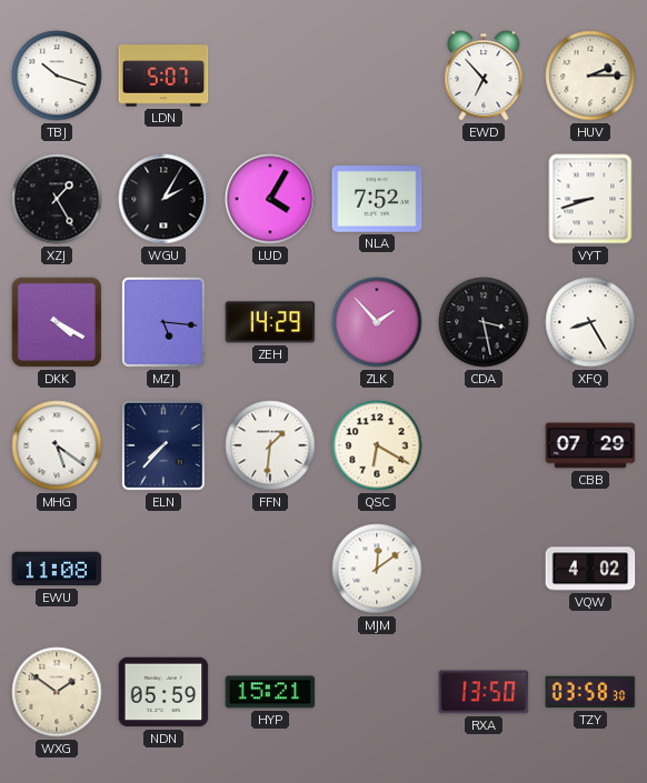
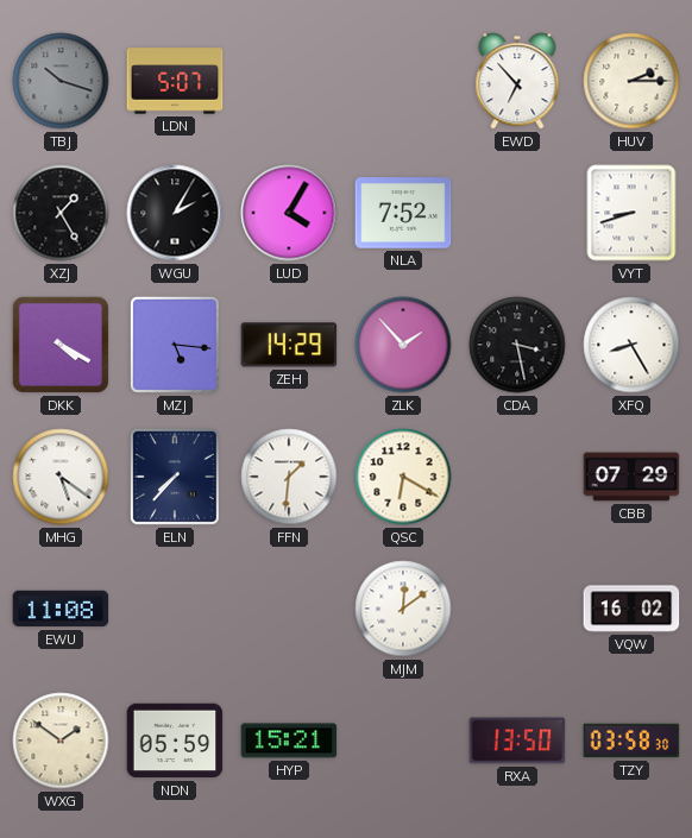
TBJ dial: white -> grey
VQW: 4:02 -> 16:02
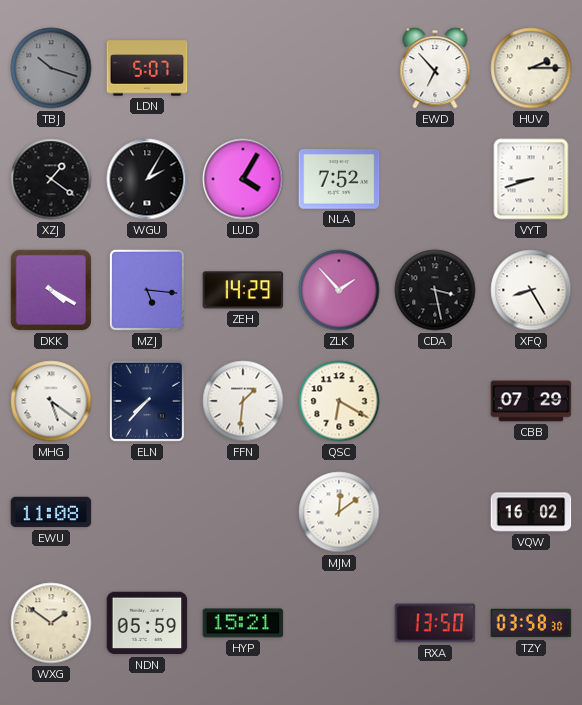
XZJ: 1:25 -> 1:21
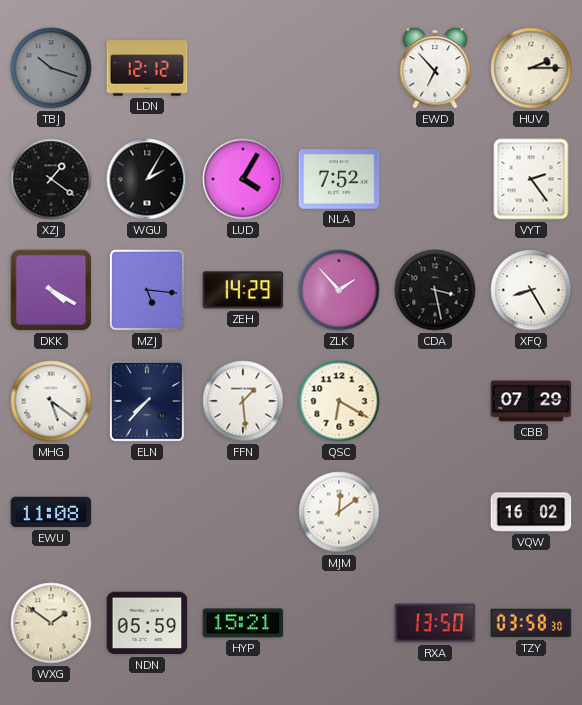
LDN: 5:07 -> 12:12
VYT: 8:42 -> 2:24
FFN: 1:31 -> 1:29
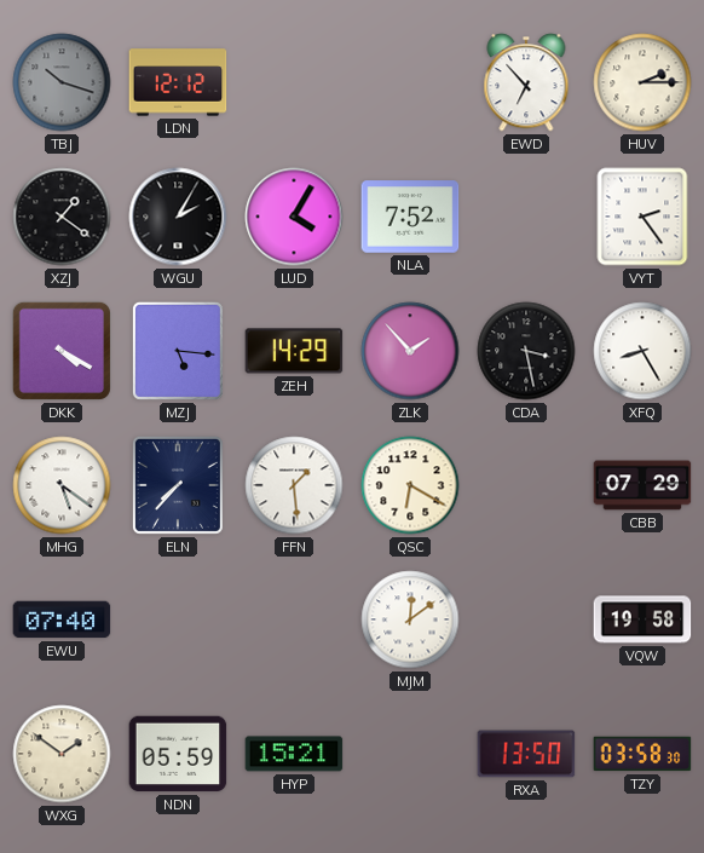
EWU: 11:08 -> 07:40
VQW: 16:02 -> 19:58
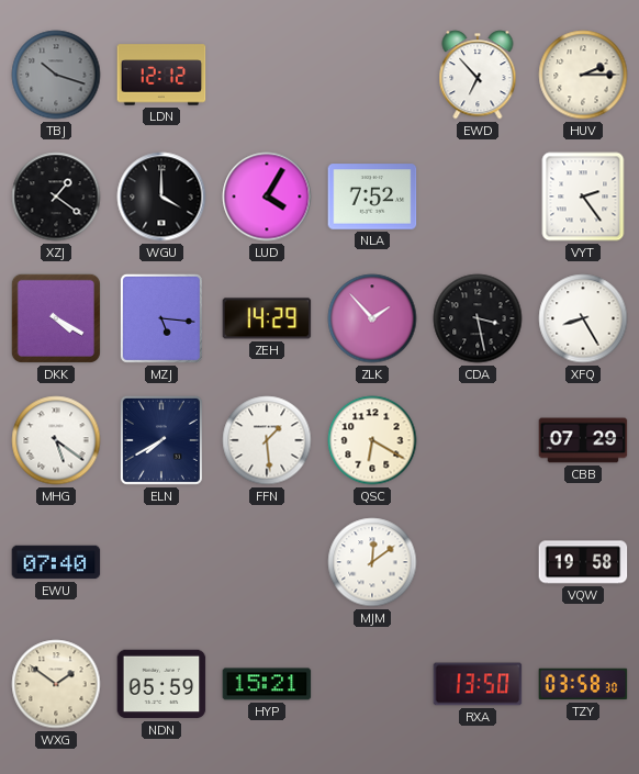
WGU: 2:05 -> 4:00
ELN: 7:37 -> 7:40
